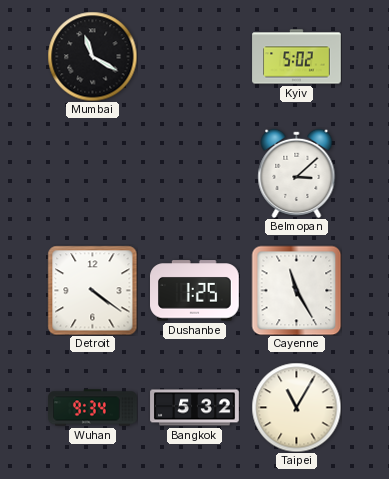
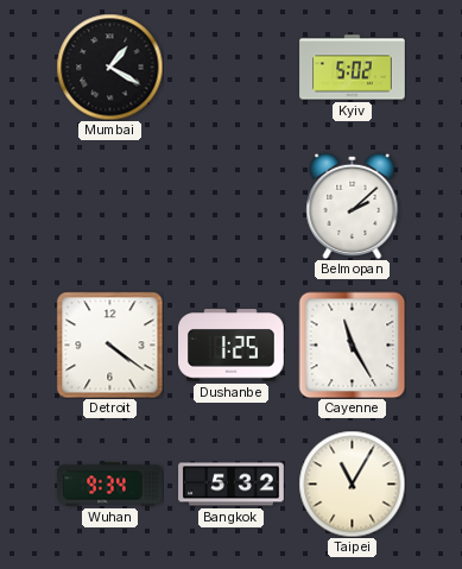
Mumbai: 11:20 -> 1:20
Belmopan: 3:08 -> 2:08
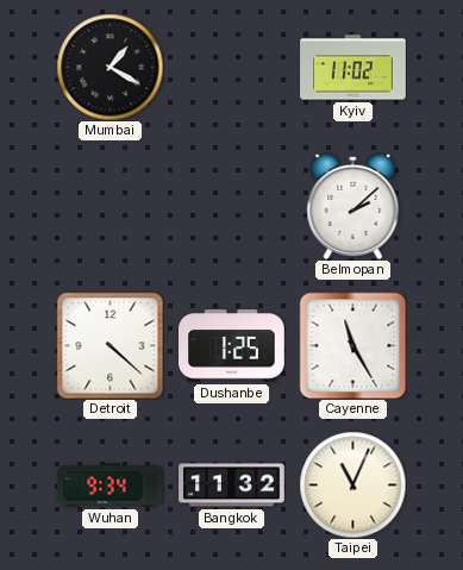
Kyiv: 5:02 -> 11:02
Detroit: 4:21 -> 4:22
Bangkok: 5:32 -> 11:32
Taipei: 11:05 -> 11:04
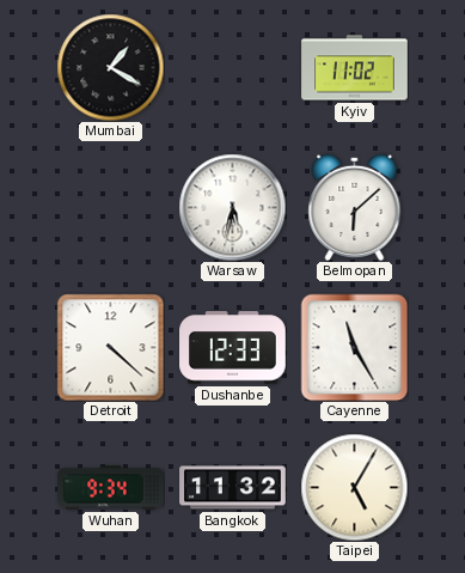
Warsaw: none -> 5:32
Belmopan: 2:08 -> 6:08
Dushanbe: 1:25 -> 12:33
Taipei: 11:04 -> 5:05
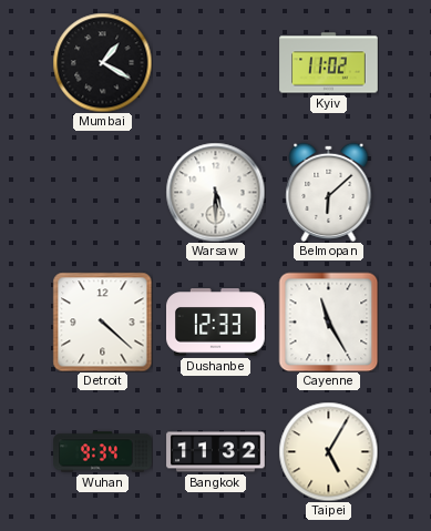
Warsaw: 5:32 -> 5:30
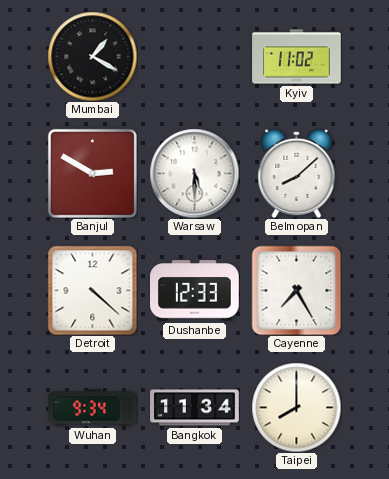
Banjul: none -> 2:50
Belmopan: 6:08 -> 8:08
Cayenne: 11:25 -> 7:25
Bangkok: 11:32 -> 11:34
Taipei: 5:05 -> 8:00
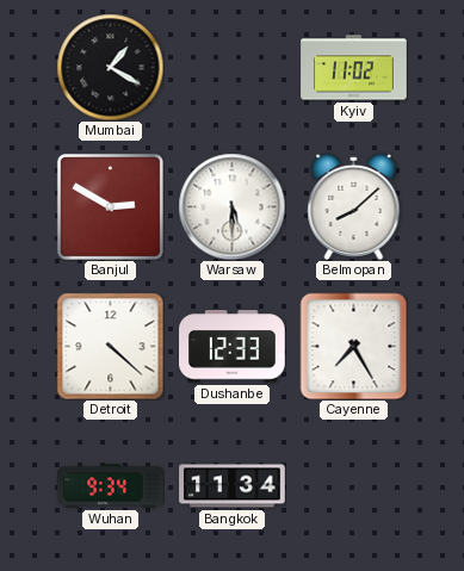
Taipei: 8:00 -> none
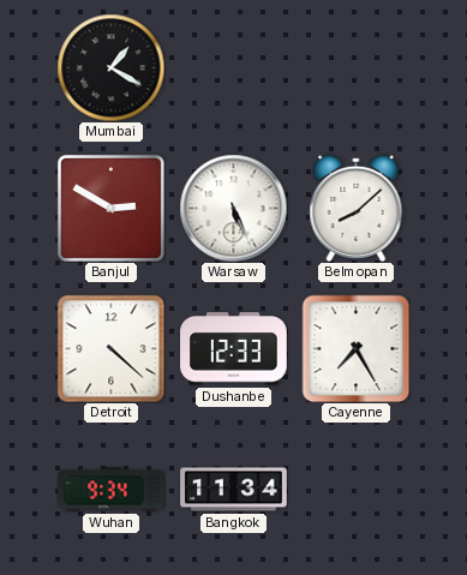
Kyiv: 11:02 -> none
Warsaw: 5:30 -> 5:26
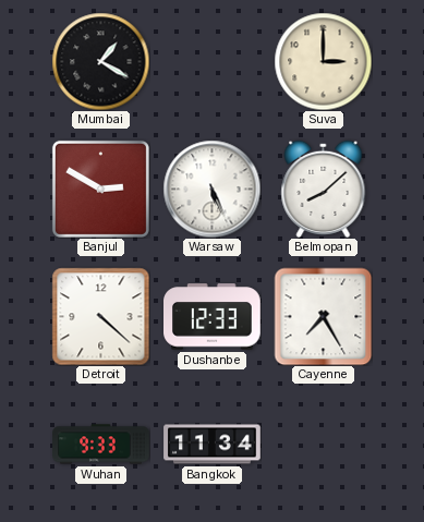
Suva: none -> 3:00
Wuhan: 9:34 -> 9:33
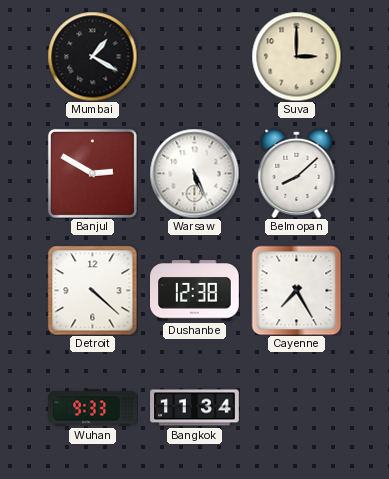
Dushanbe: 12:33 -> 12:38
